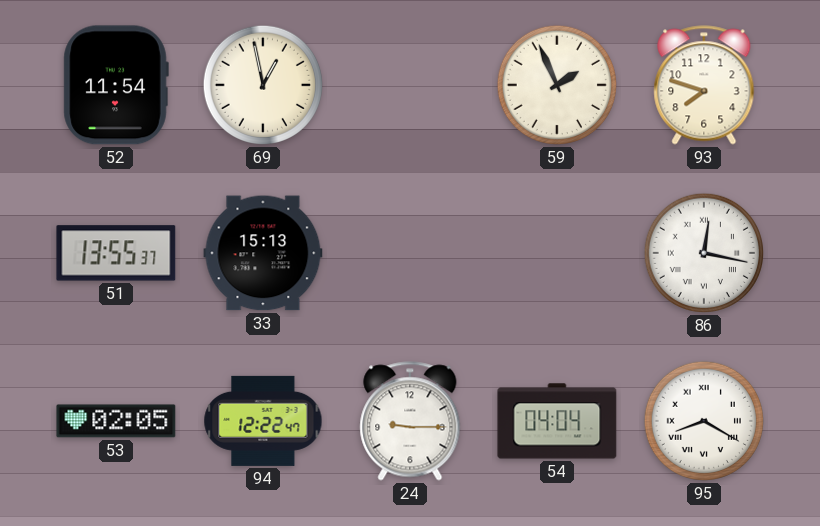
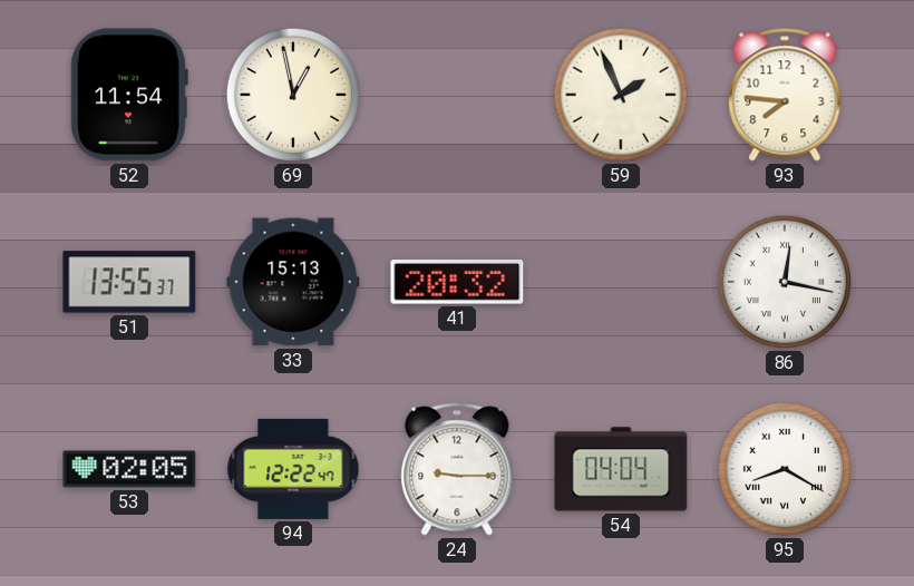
93: 7:48 -> 7:46
41: none -> 20:32
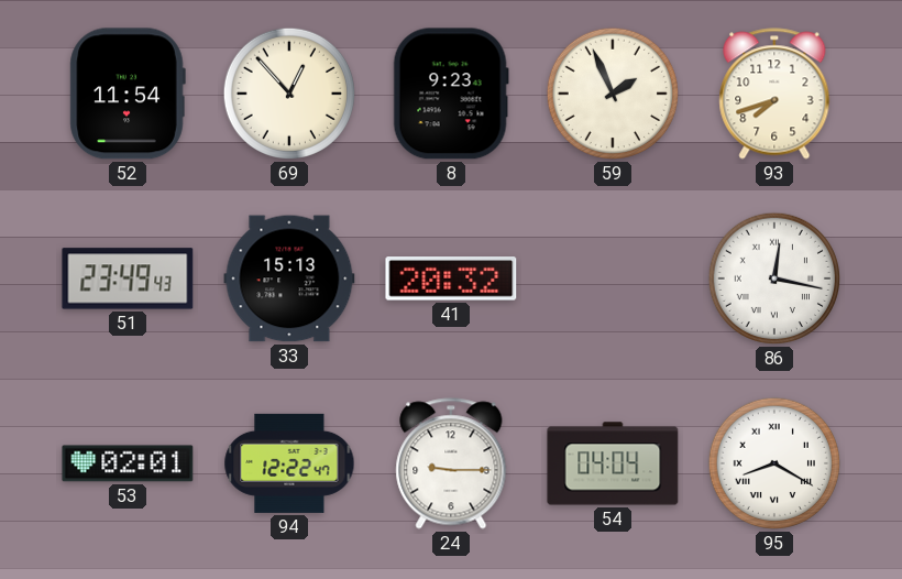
69: 12:58 -> 12:53
8: none -> 9:23
93: 7:46 -> 7:42
51: 13:55 -> 23:49
53: 02:05 -> 02:01
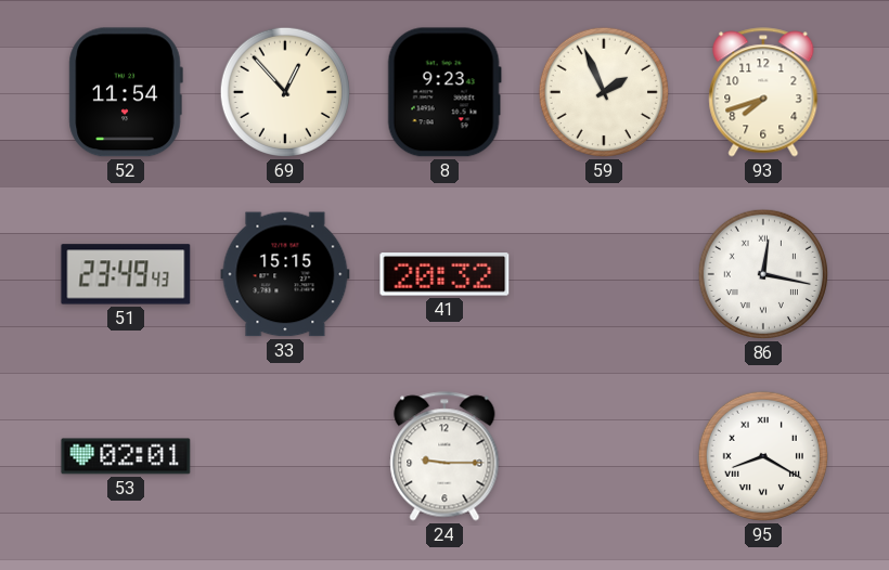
33: 15:13 -> 15:15
94: 12:22 -> none
54: 04:04 -> none
